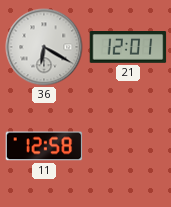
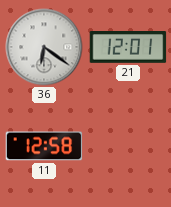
36: 6:20 -> 6:21
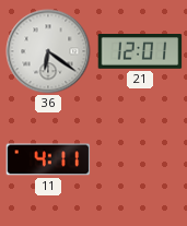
11: 12:58 -> 4:11
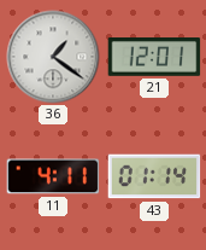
36: 6:21 -> 1:21
43: none -> 01:14
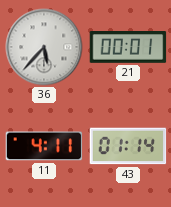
36: 1:21 -> 5:37
21: 12:01 -> 00:01
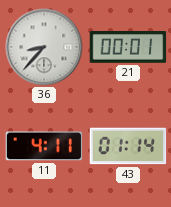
36: 5:37 -> 8:37
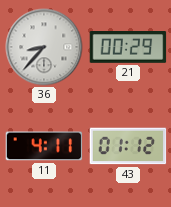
21: 00:01 -> 00:29
43: 01:14 -> 01:12
